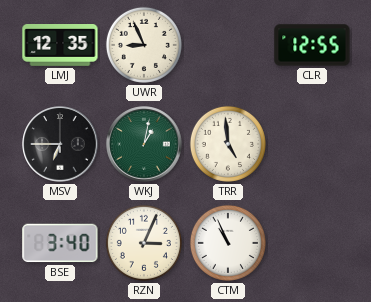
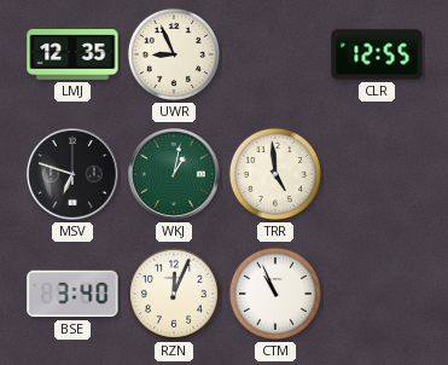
MSV: 6:45 -> 6:48
RZN: 3:04 -> 12:04
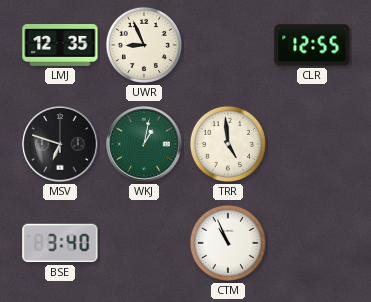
RZN: 12:04 -> none
